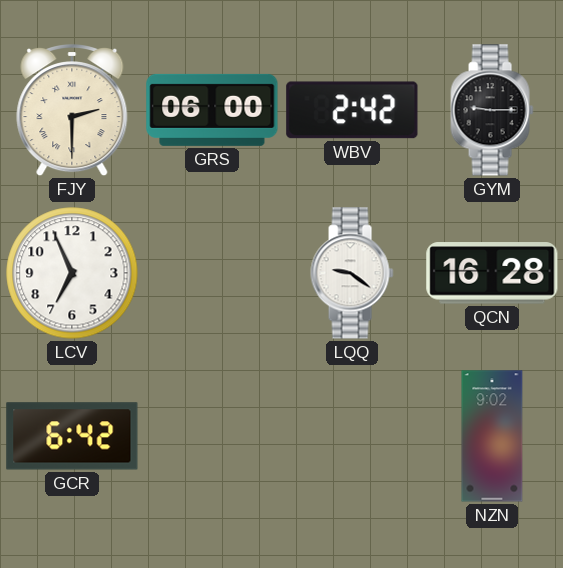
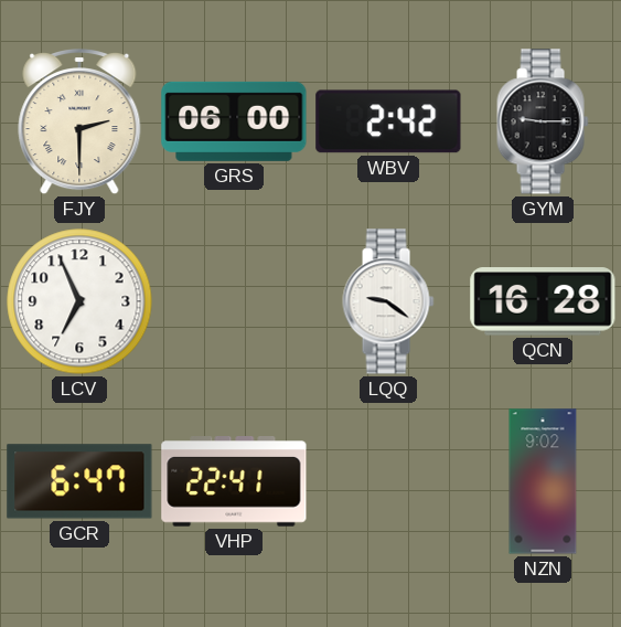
GCR: 6:42 -> 6:47
VHP: none -> 22:41
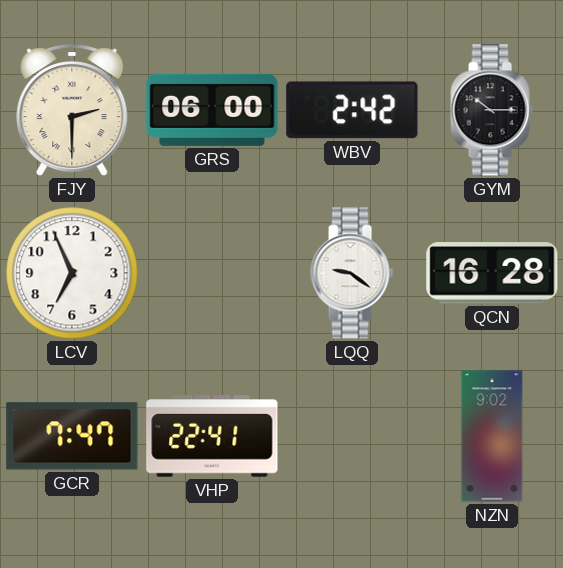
GYM: 9:15 -> 10:15
GCR: 6:47 -> 7:47
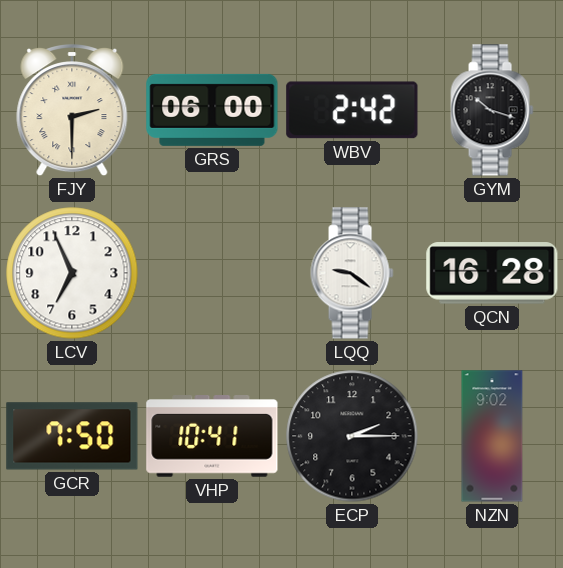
GYM: 10:15 -> 10:18
GCR: 7:47 -> 7:50
VHP: 22:41 -> 10:41
ECP: none -> 2:15
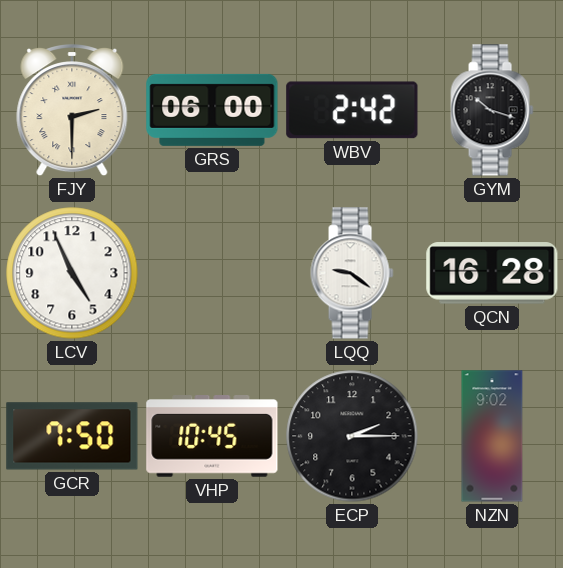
LCV: 6:56 -> 4:56
VHP: 10:41 -> 10:45
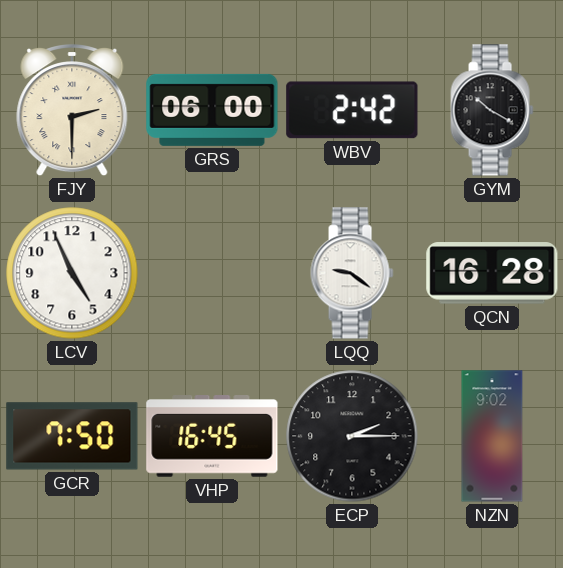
GYM: 10:18 -> 10:20
VHP: 10:45 -> 16:45
